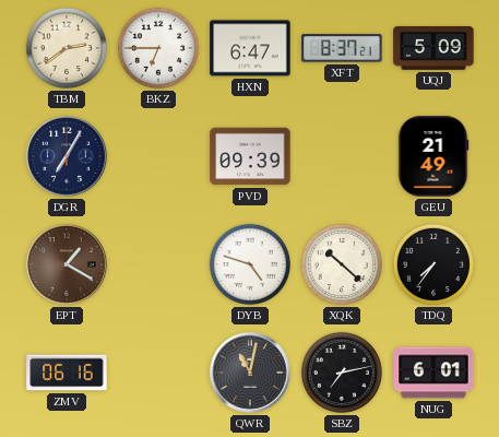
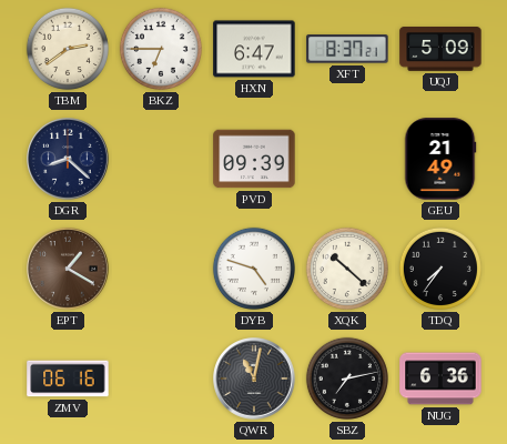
DGR: 7:05 -> 8:22
NUG: 6:01 -> 6:36
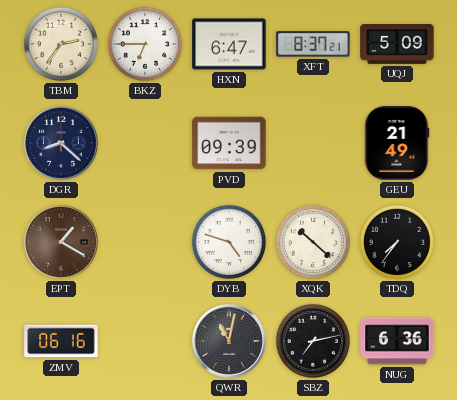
TBM: 2:39 -> 2:36
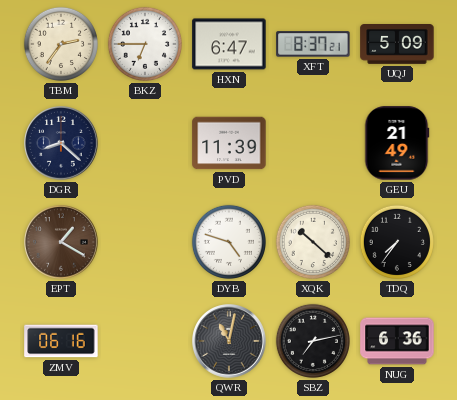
PVD: 09:39 -> 11:39
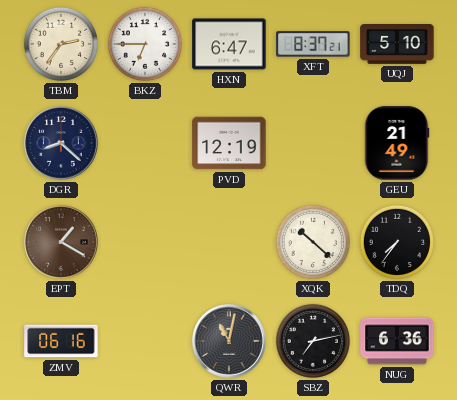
UQJ: 5:09 -> 5:10
PVD: 11:39 -> 12:19
DYB: 4:48 -> none
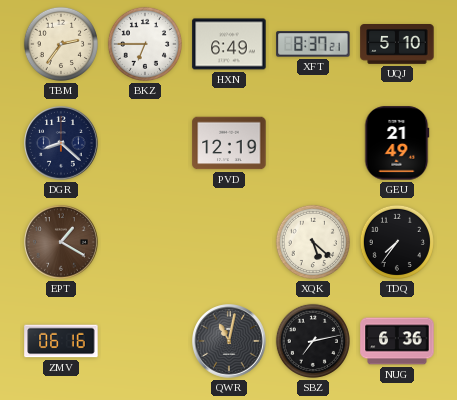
HXN: 6:47 -> 6:49
XQK: 10:22 -> 5:22
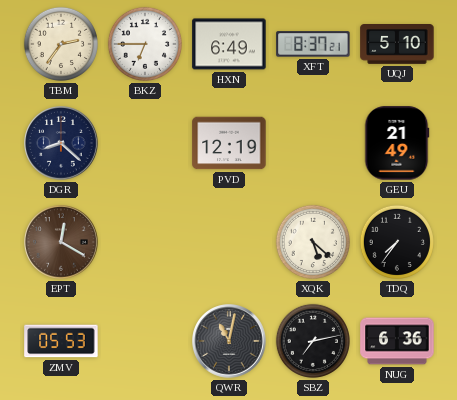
EPT: 1:20 -> 12:20
ZMV: 06:16 -> 05:53
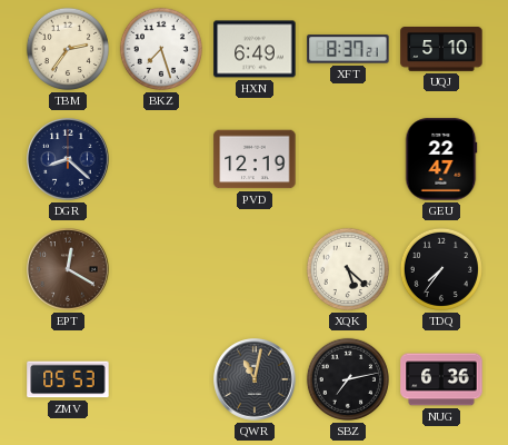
BKZ: 6:45 -> 7:27
GEU: 21:49 -> 22:47
